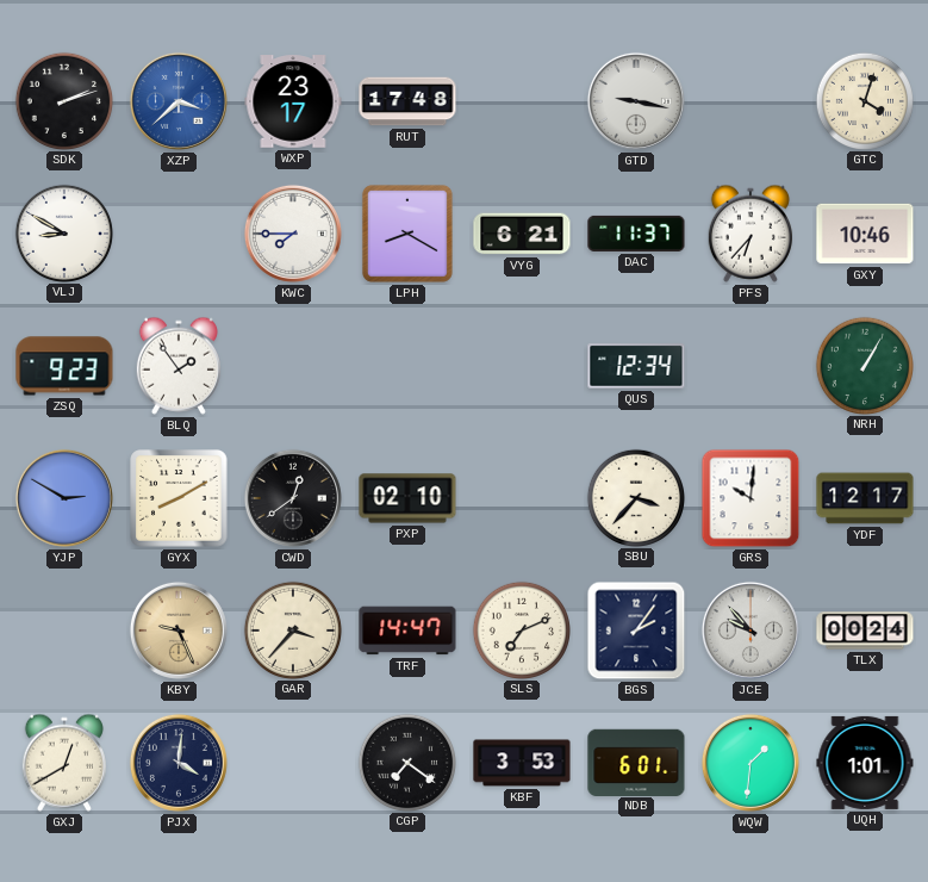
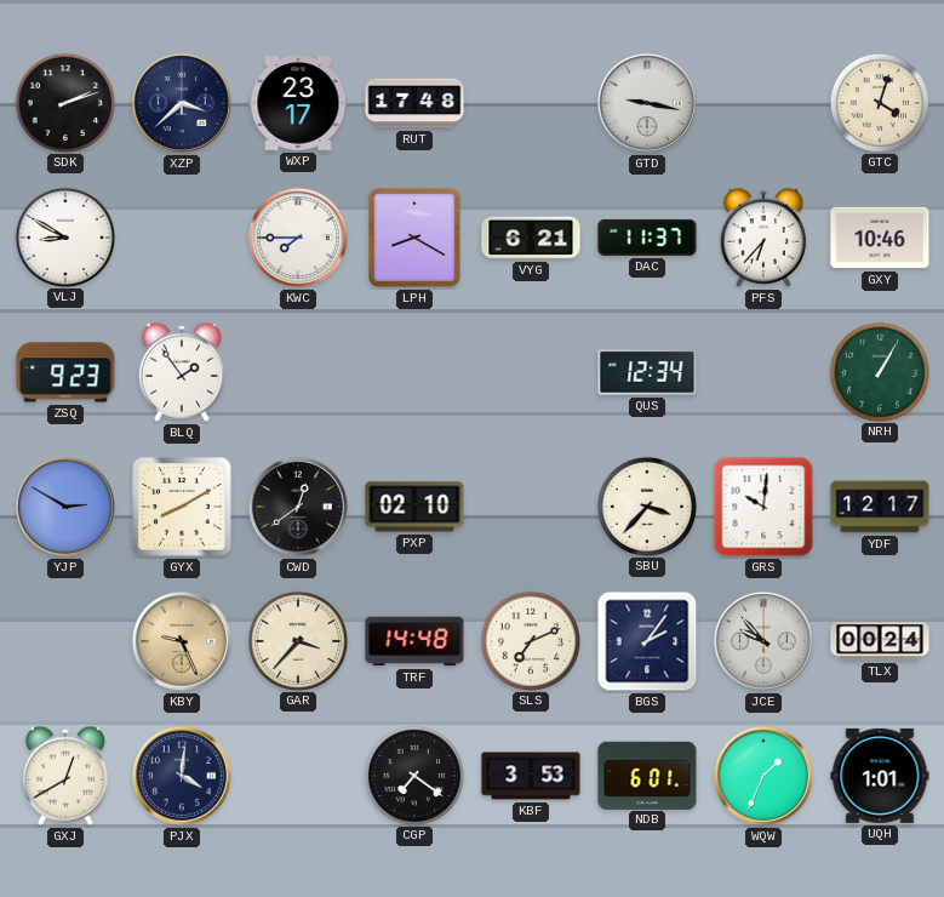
XZP dial: blue -> navy
TRF: 14:47 -> 14:48
WQW: 1:31 -> 1:34
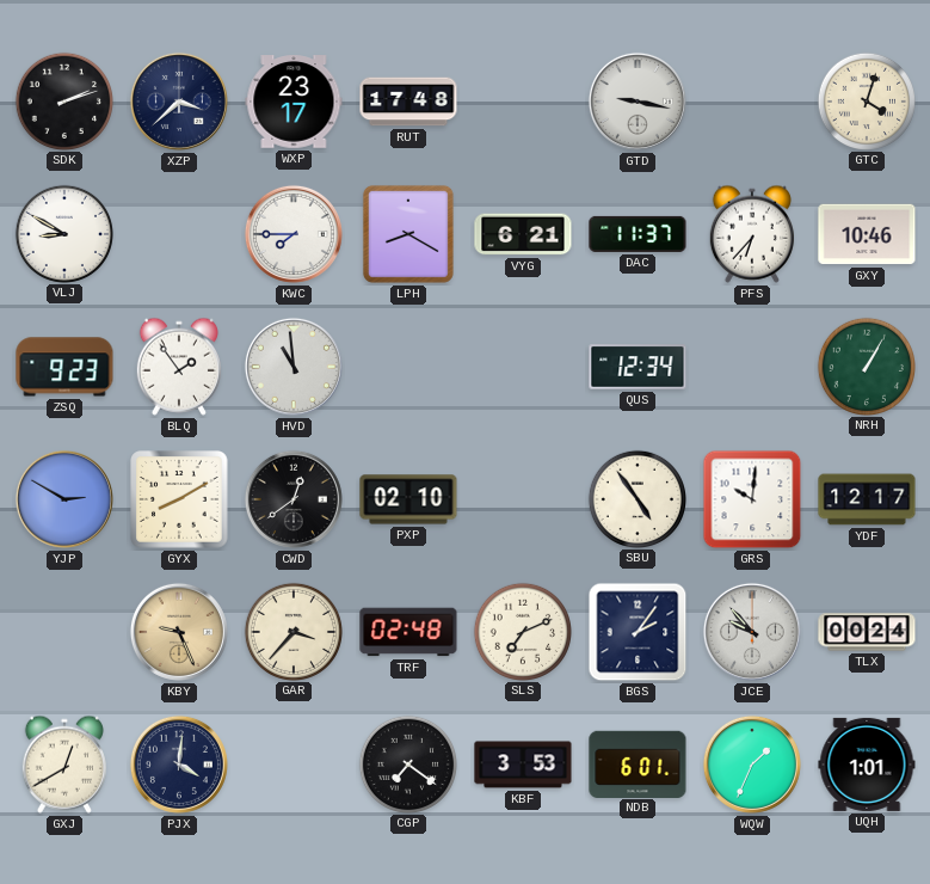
HVD: none -> 10:59
SBU: 3:37 -> 4:54
TRF: 14:48 -> 02:48
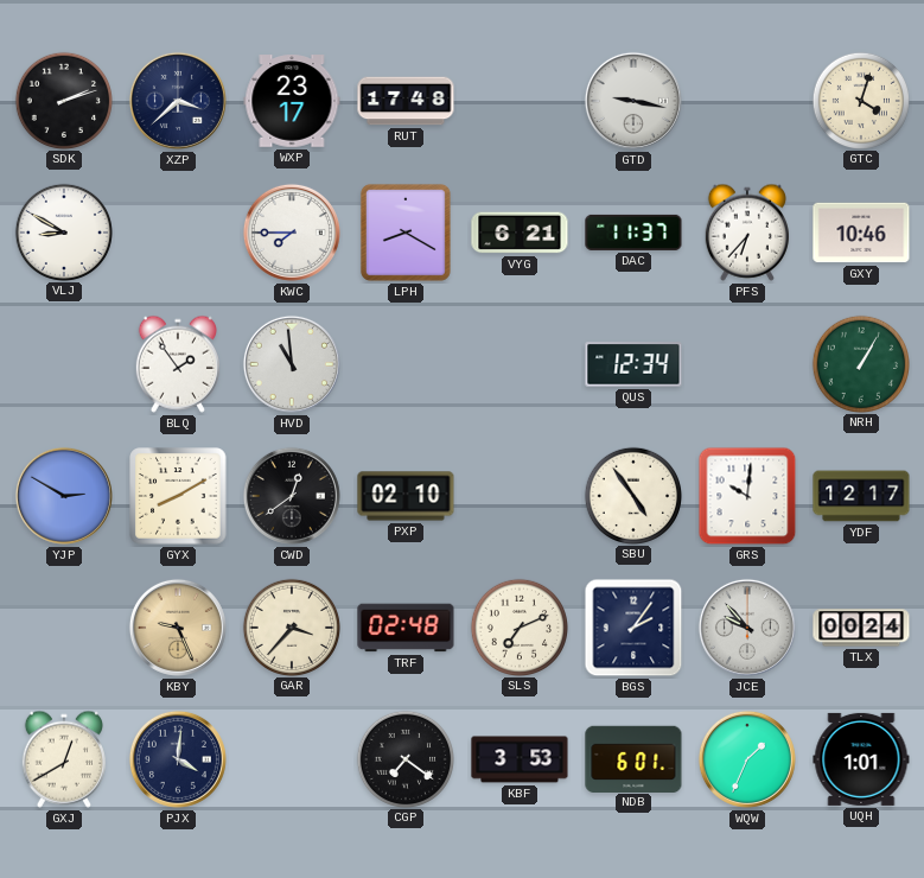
ZSQ: 9:23 -> none
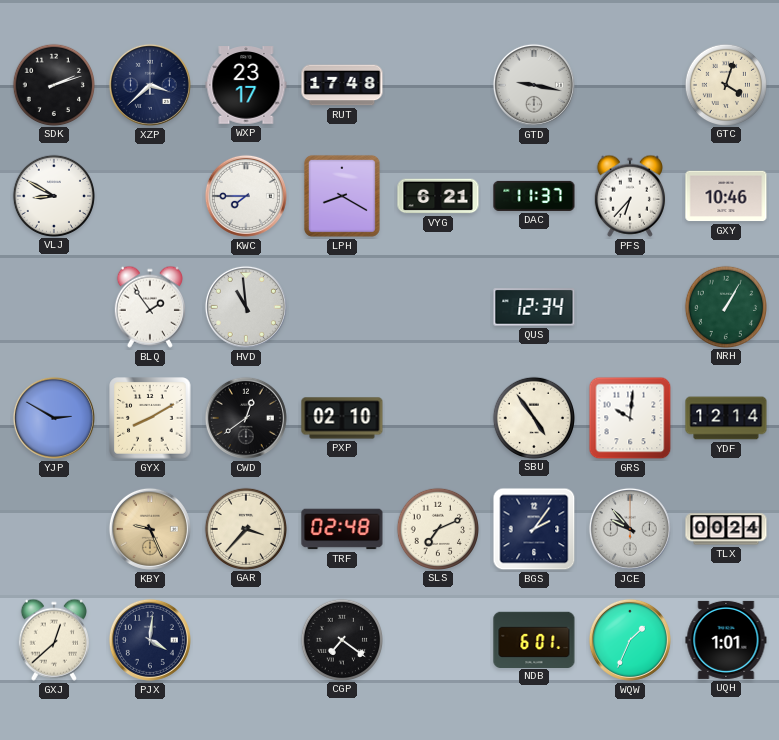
YDF: 12:17 -> 12:14
GXJ: 12:40 -> 12:38
KBF: 3:53 -> none
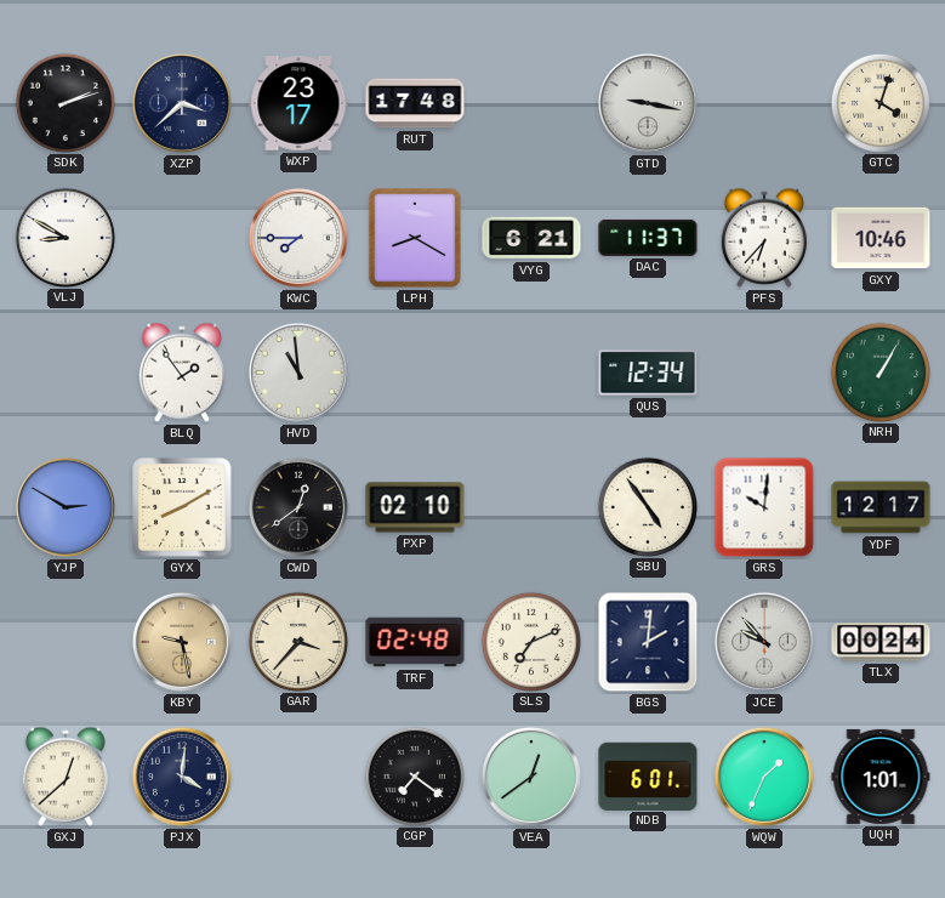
YDF: 12:14 -> 12:17
KBY: 9:26 -> 9:28
BGS: 2:06 -> 2:01
VEA: none -> 12:39
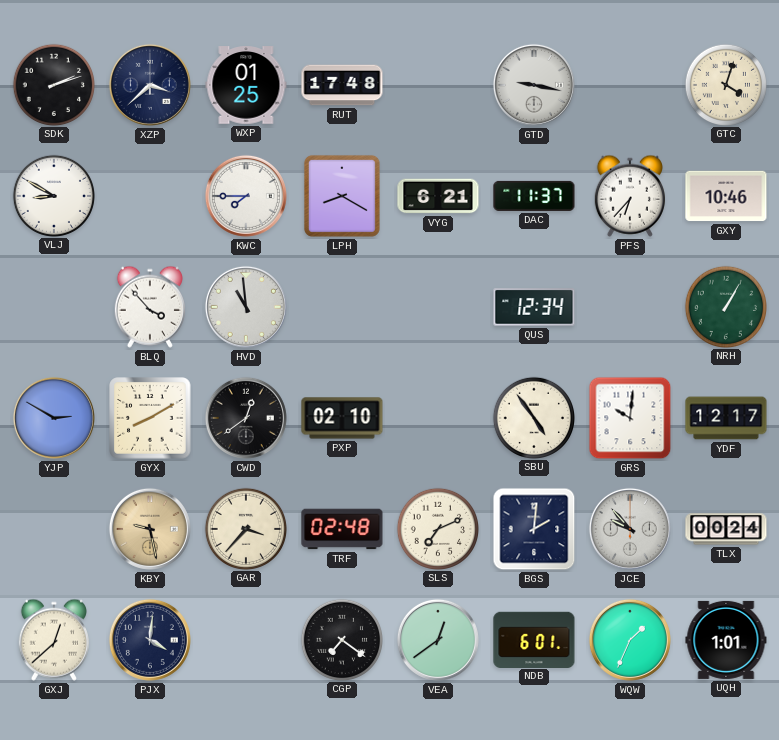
WXP: 23:17 -> 01:25
BLQ: 1:54 -> 3:53
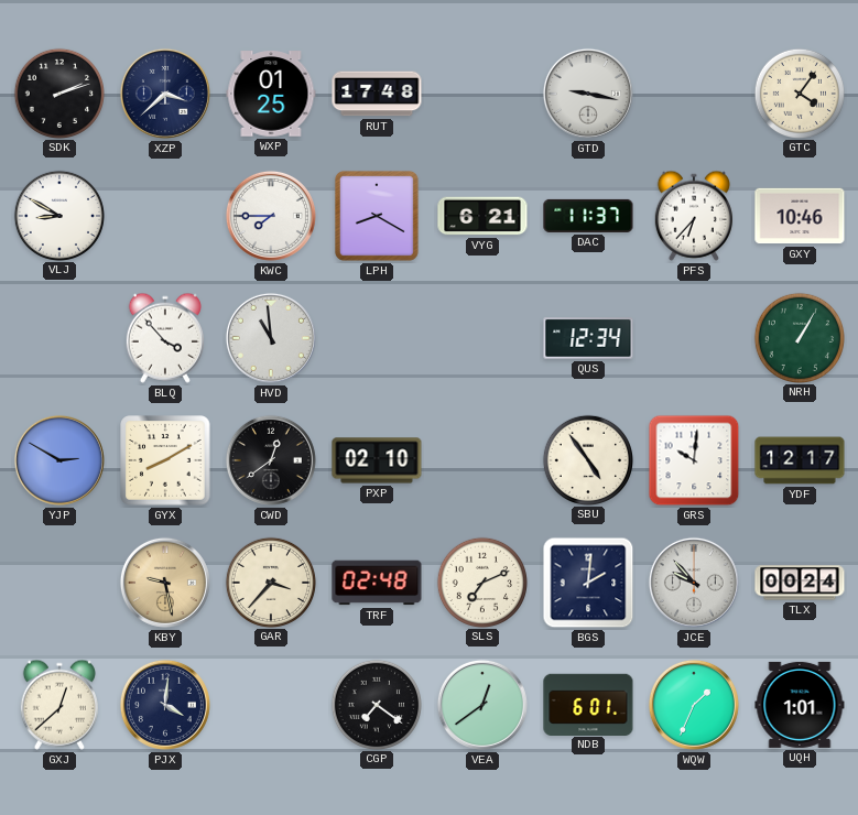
GTC: 4:03 -> 4:06
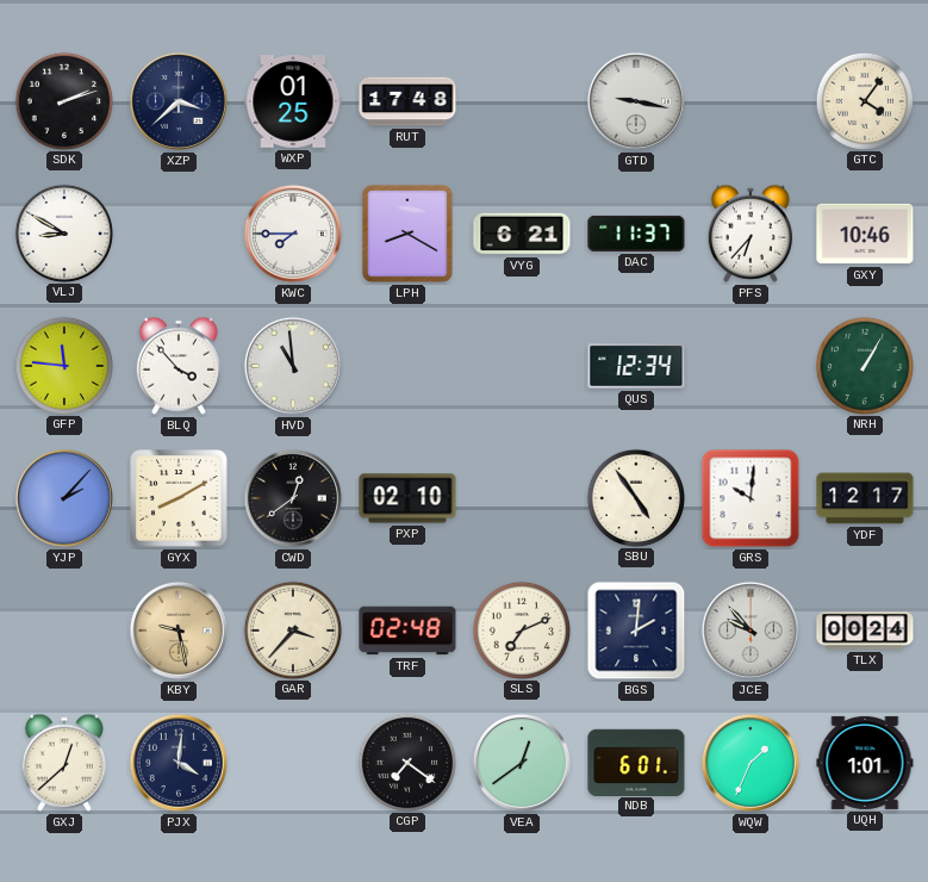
GFP: none -> 11:46
YJP: 2:50 -> 2:07
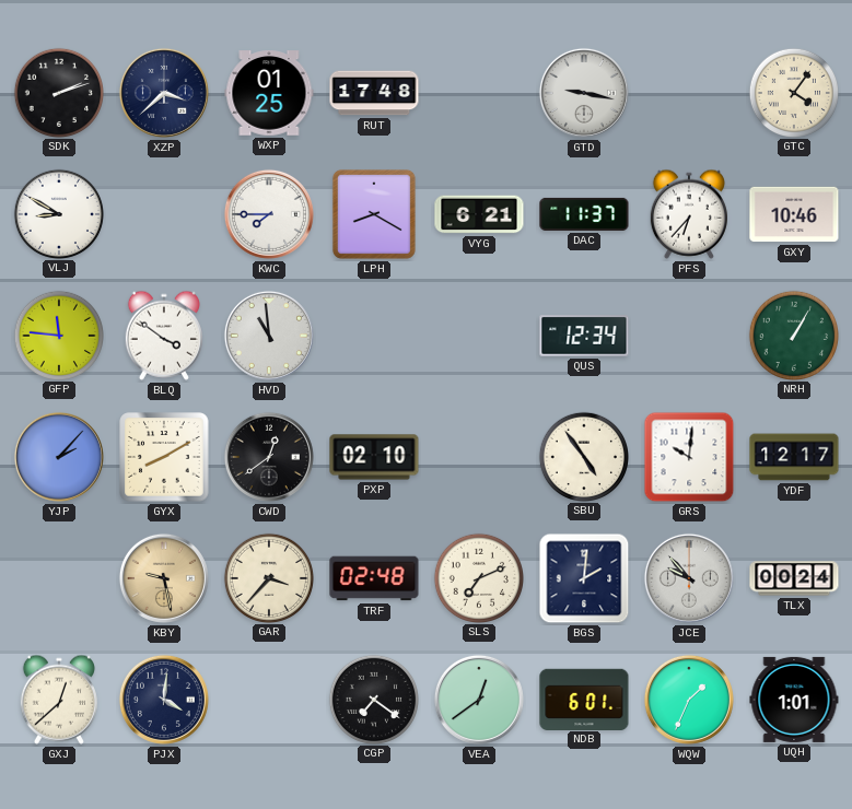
BLQ: 3:53 -> 3:51
